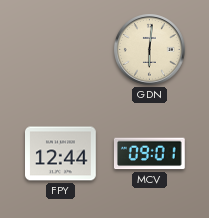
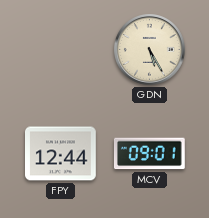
GDN: 6:01 -> 5:25
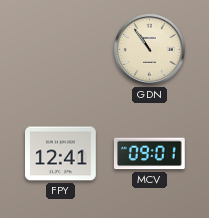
GDN: 5:25 -> 10:54
FPY: 12:44 -> 12:41
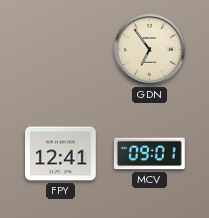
GDN: 10:54 -> 6:54
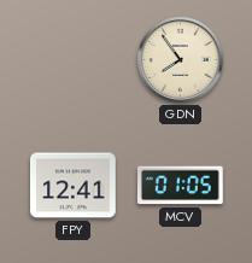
GDN: 6:54 -> 7:54
MCV: 09:01 -> 01:05
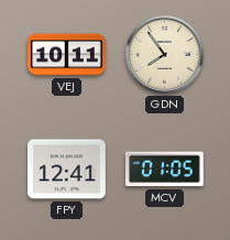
VEJ: none -> 10:11
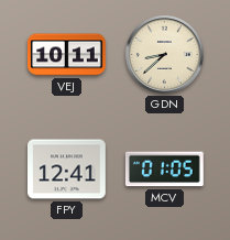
GDN: 7:54 -> 8:38
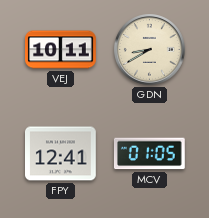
GDN: 8:38 -> 8:40
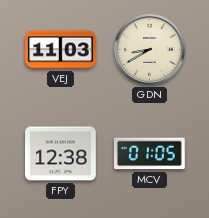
VEJ: 10:11 -> 11:03
FPY: 12:41 -> 12:38
